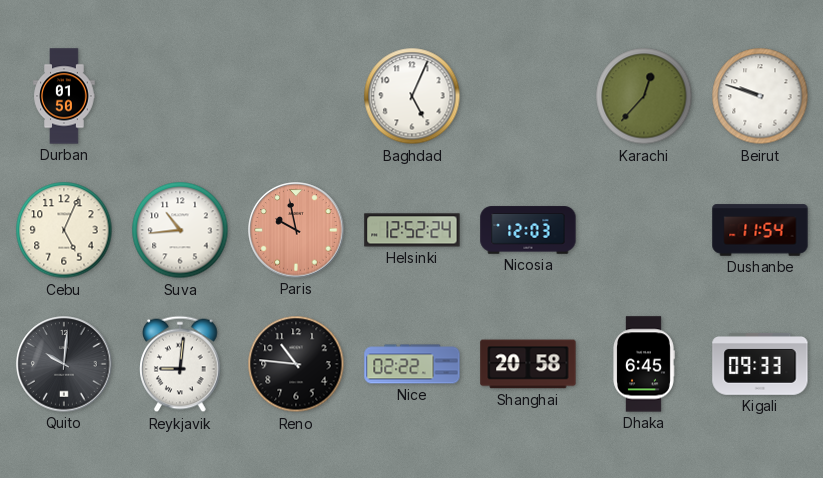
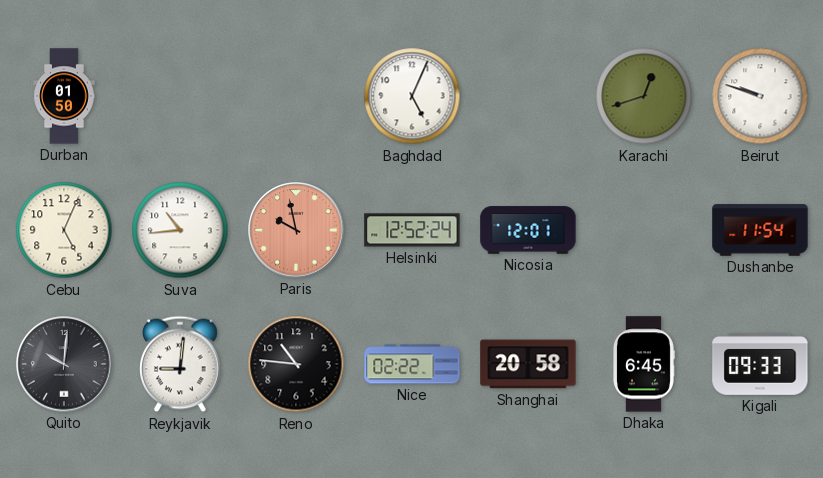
Karachi: 12:37 -> 12:42
Nicosia: 12:03 -> 12:01
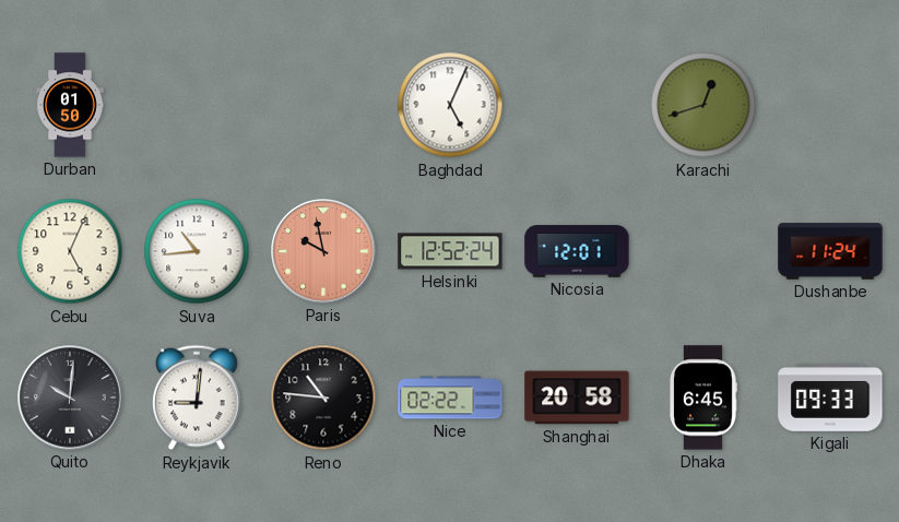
Beirut: 9:48 -> none
Dushanbe: 11:54 -> 11:24
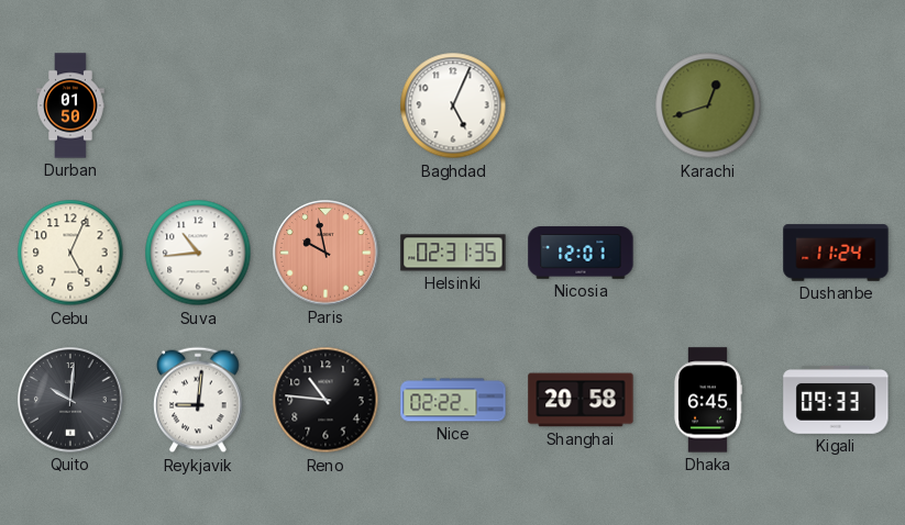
Helsinki: 12:52 -> 02:31
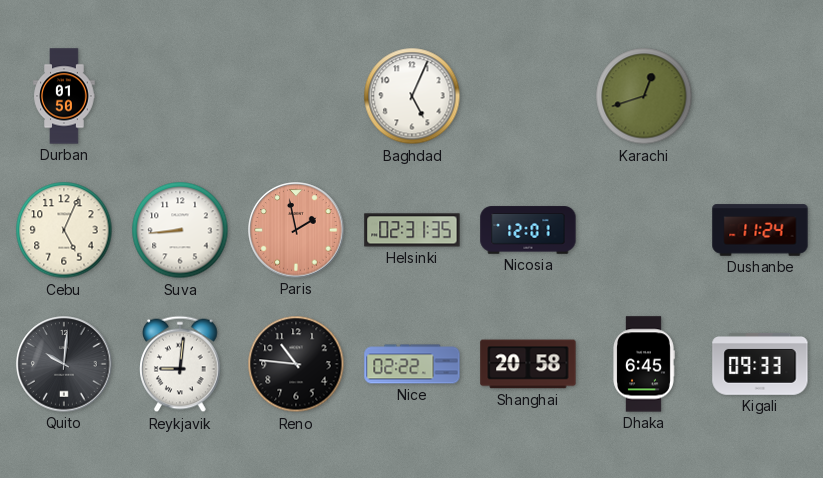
Suva: 10:44 -> 8:44
Paris: 9:58 -> 1:58
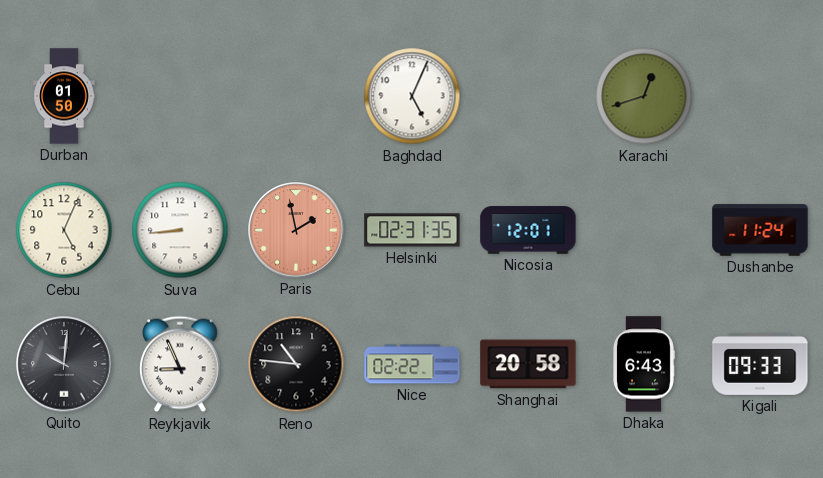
Reykjavik: 9:01 -> 8:56
Dhaka: 6:45 -> 6:43
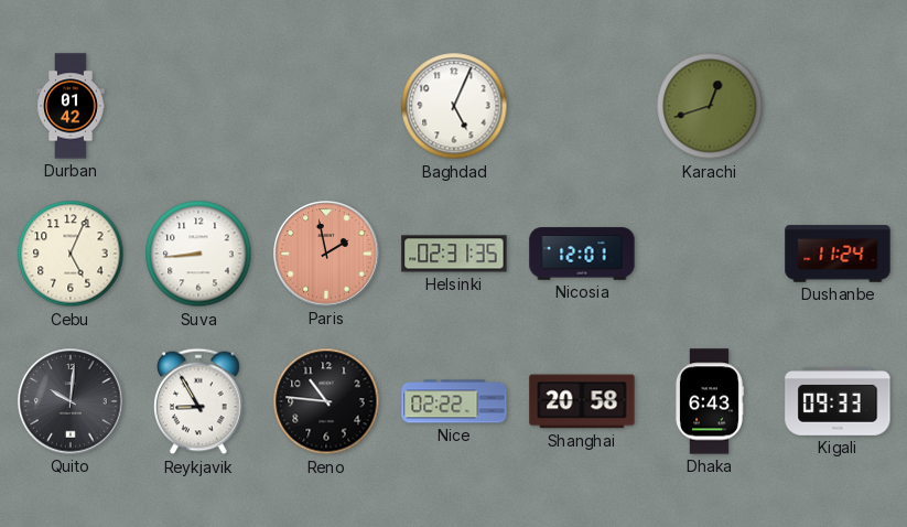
Durban: 01:50 -> 01:42
Reykjavik: 8:56 -> 8:55
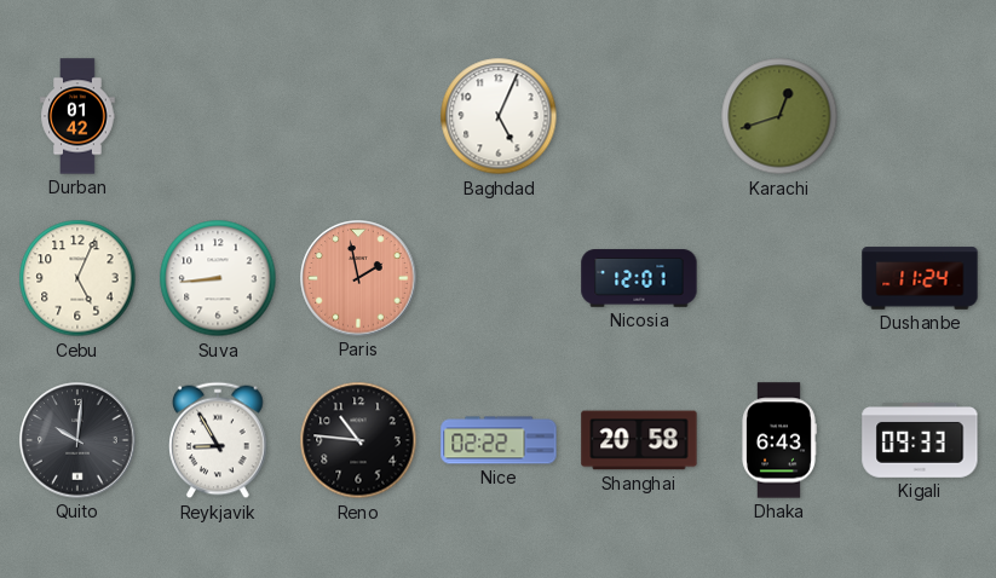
Helsinki: 02:31 -> none
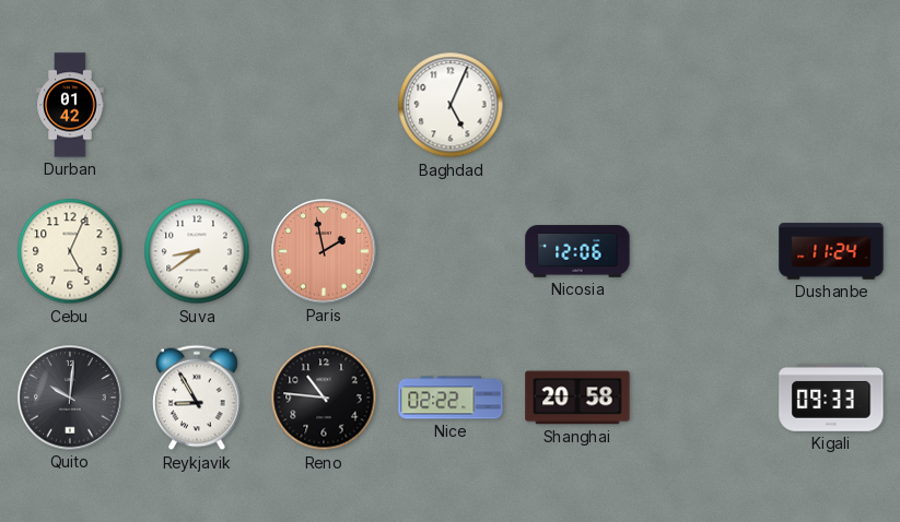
Karachi: 12:42 -> none
Suva: 8:44 -> 8:39
Nicosia: 12:01 -> 12:06
Dhaka: 6:43 -> none
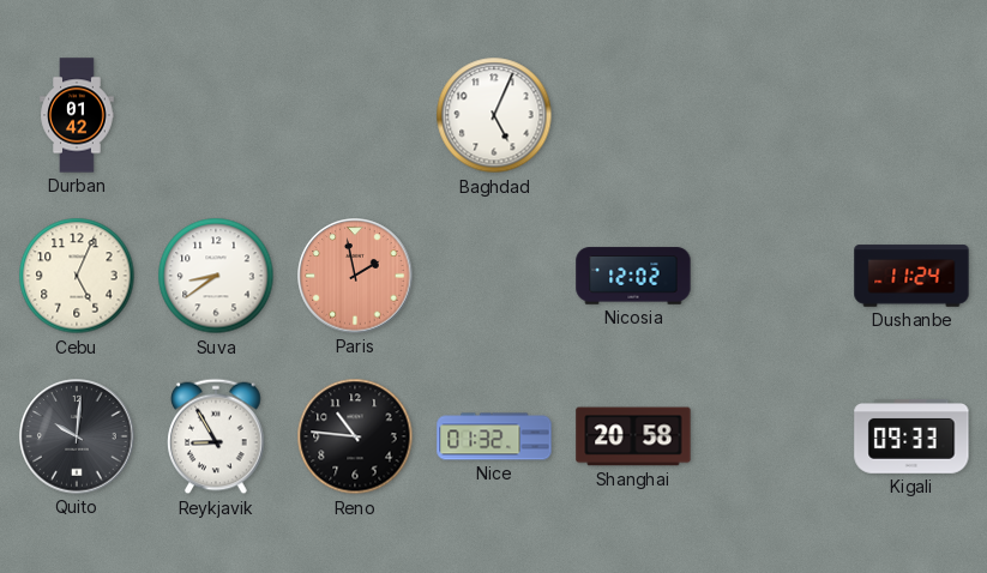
Nicosia: 12:06 -> 12:02
Nice: 02:22 -> 01:32
